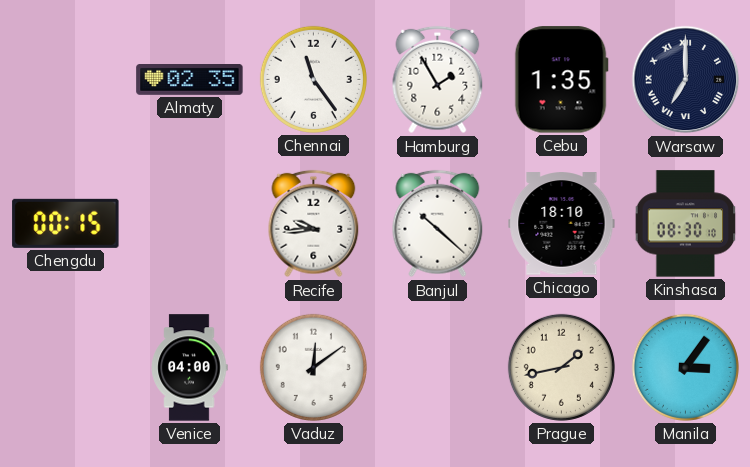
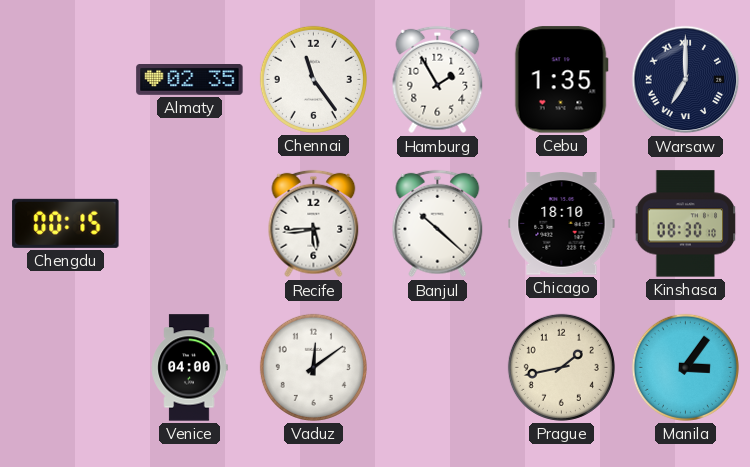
Recife: 9:44 -> 5:44
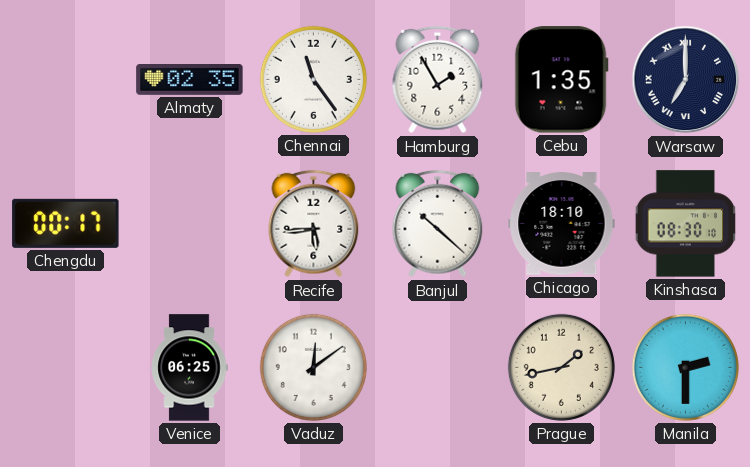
Chengdu: 00:15 -> 00:17
Venice: 04:00 -> 06:25
Manila: 3:06 -> 2:30
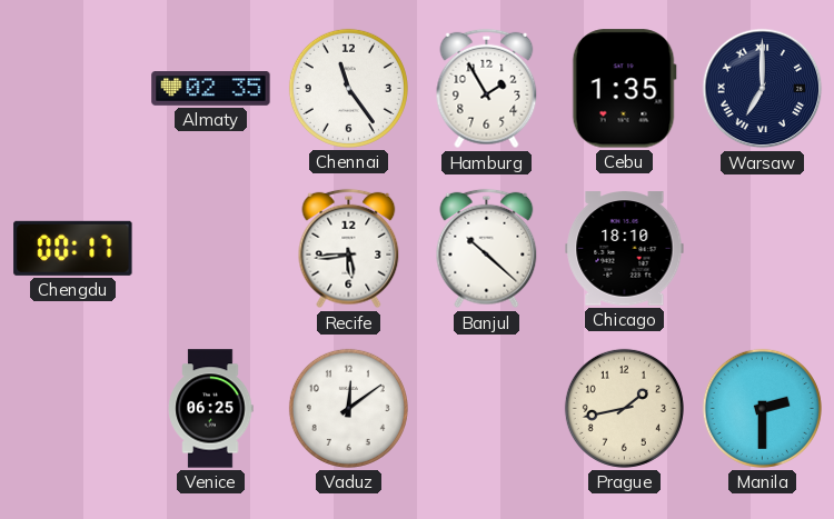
Kinshasa: 08:30 -> none
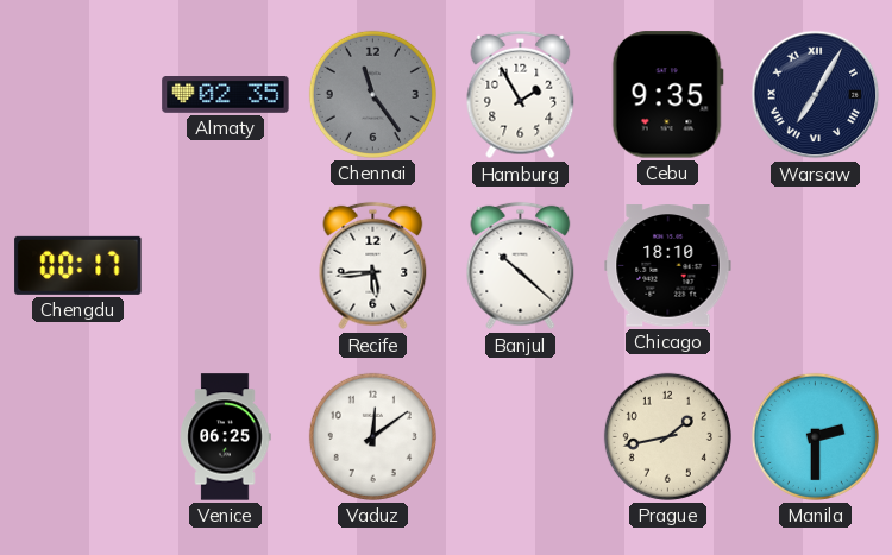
Chennai dial: white -> grey
Cebu: 1:35 -> 9:35
Warsaw: 7:00 -> 7:05
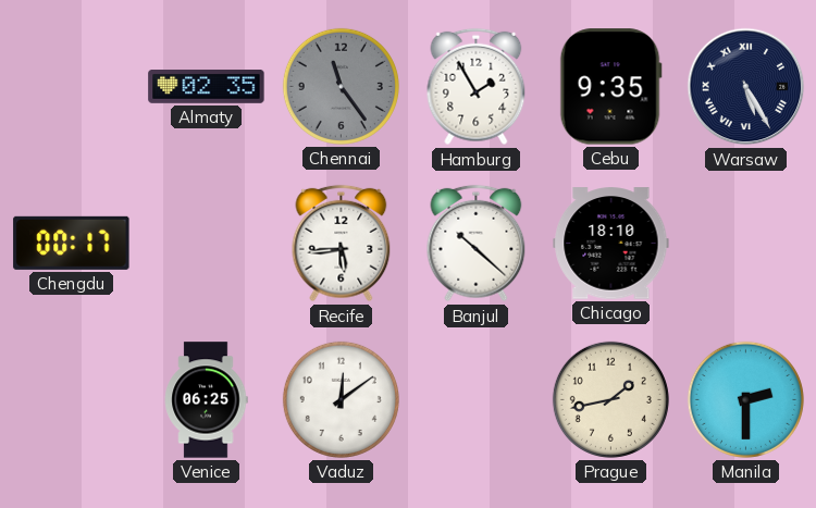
Warsaw: 7:05 -> 5:25
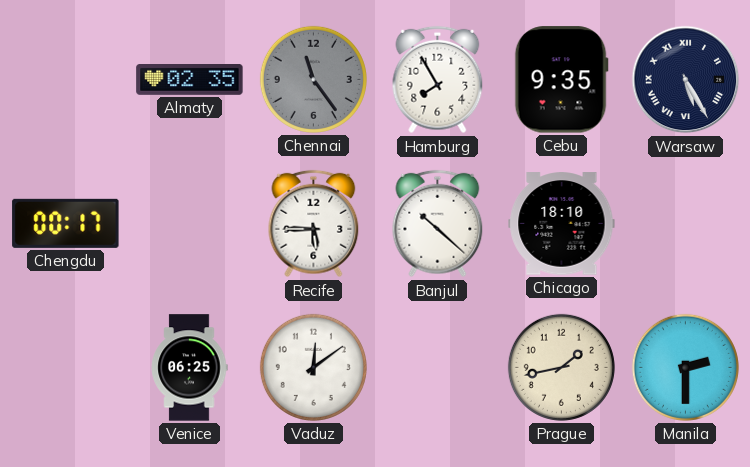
Hamburg: 1:55 -> 7:55
Recife: 5:44 -> 5:45
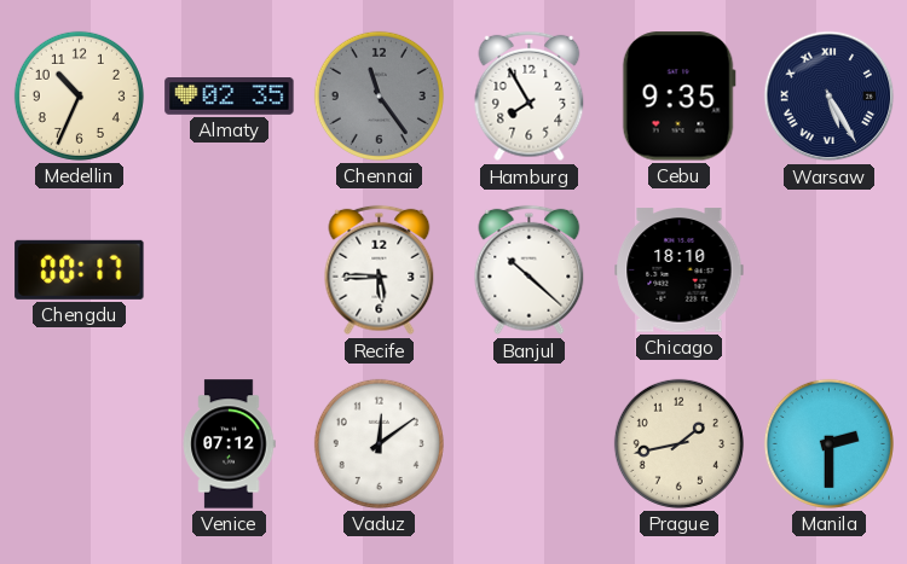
Medellin: none -> 10:34
Venice: 06:25 -> 07:12
